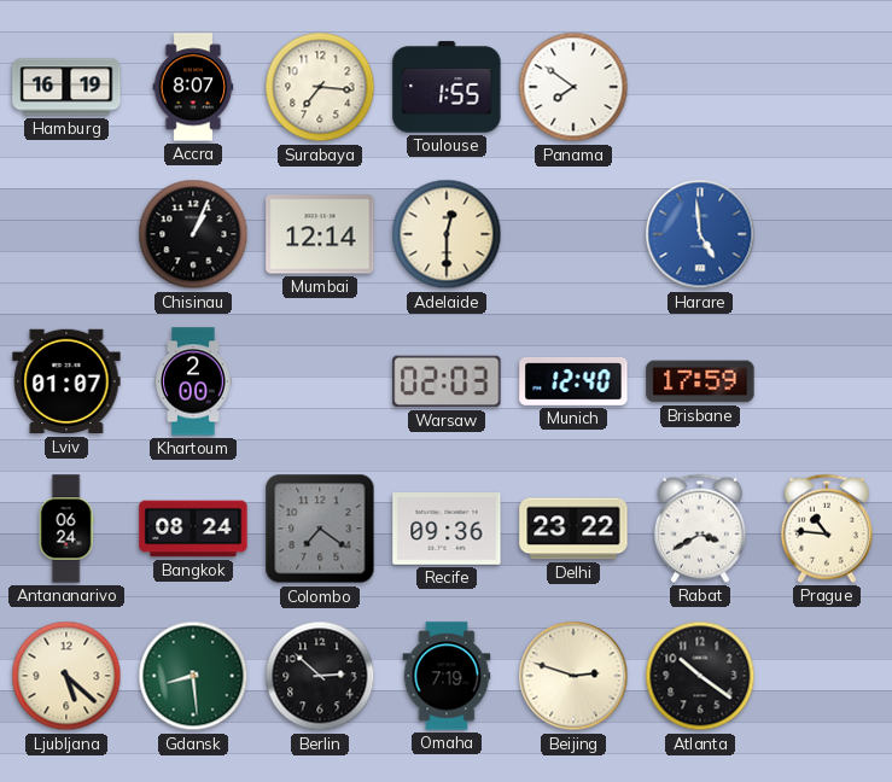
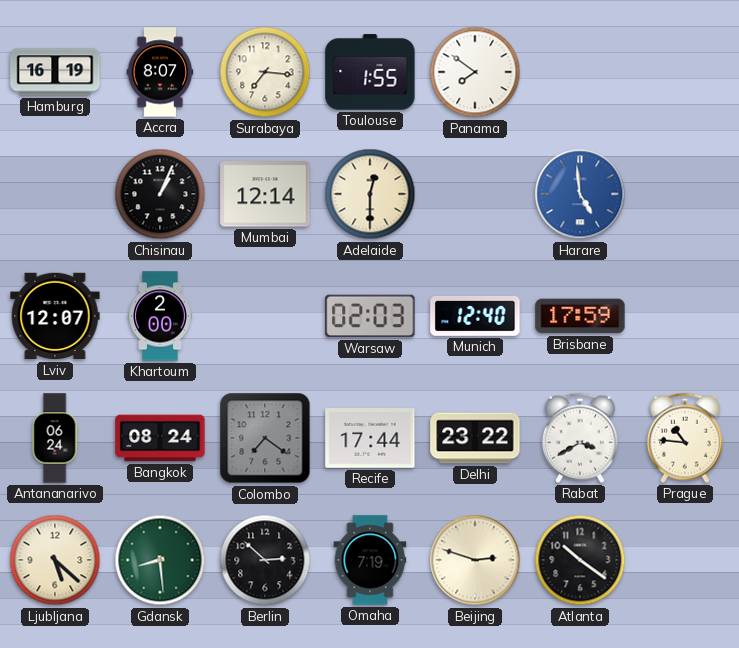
Lviv: 01:07 -> 12:07
Recife: 09:36 -> 17:44
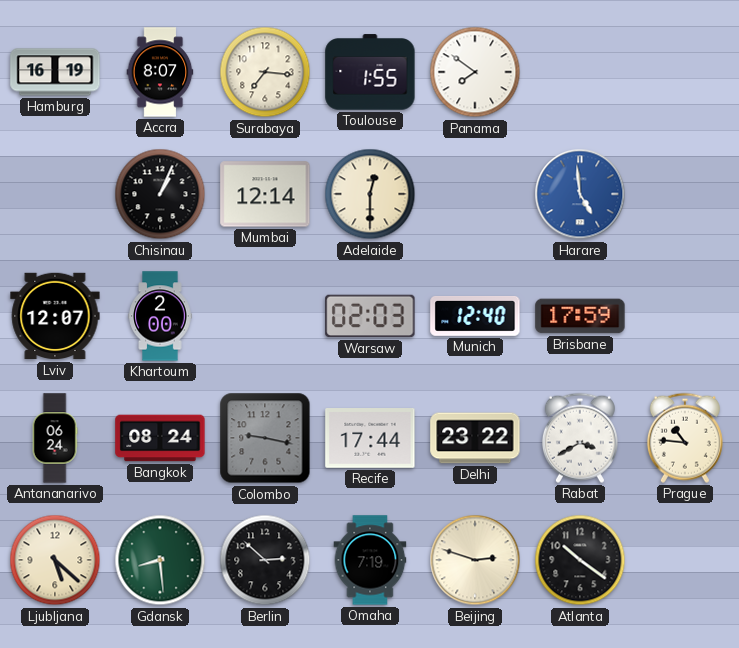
Colombo: 7:21 -> 9:17
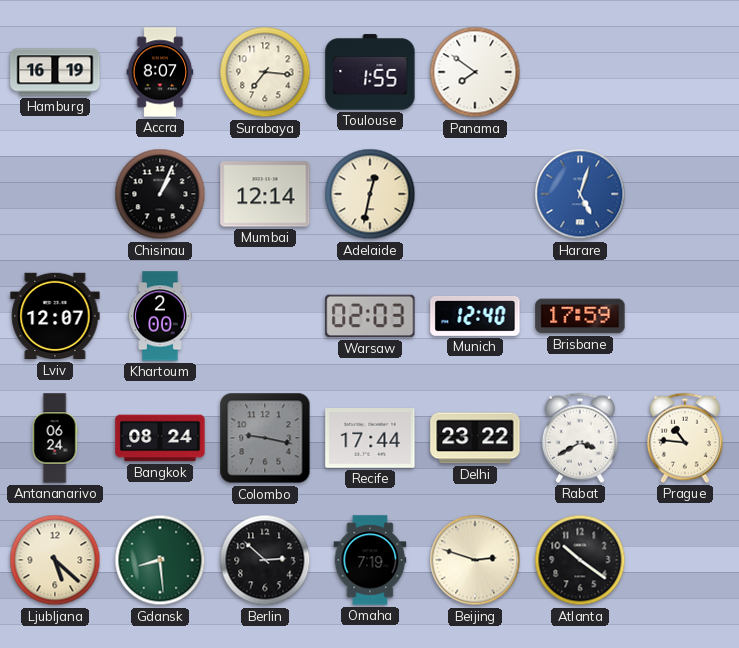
Adelaide: 12:30 -> 12:32
Harare: 4:59 -> 5:03
